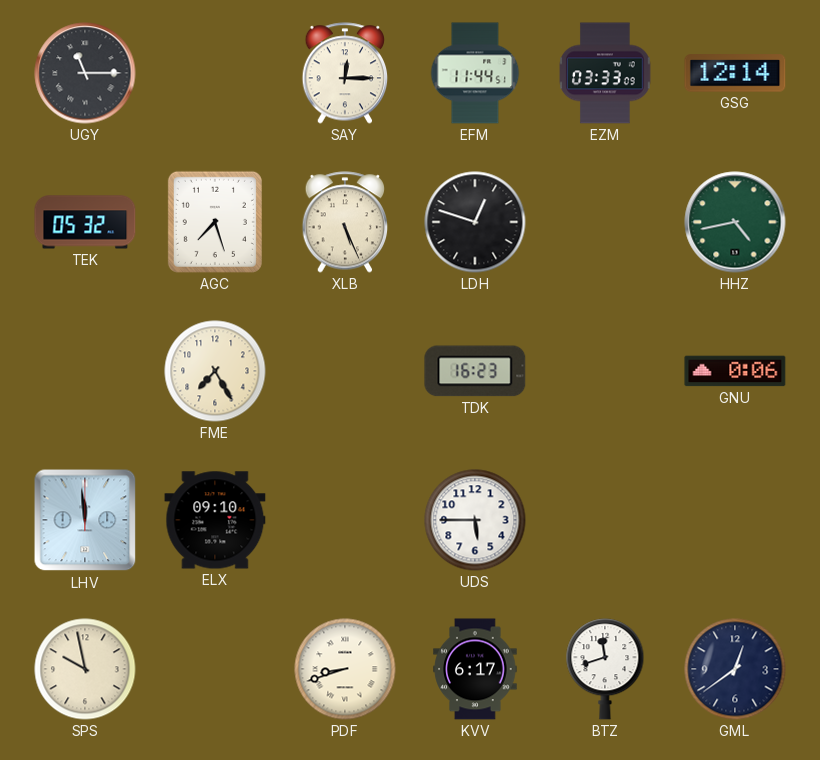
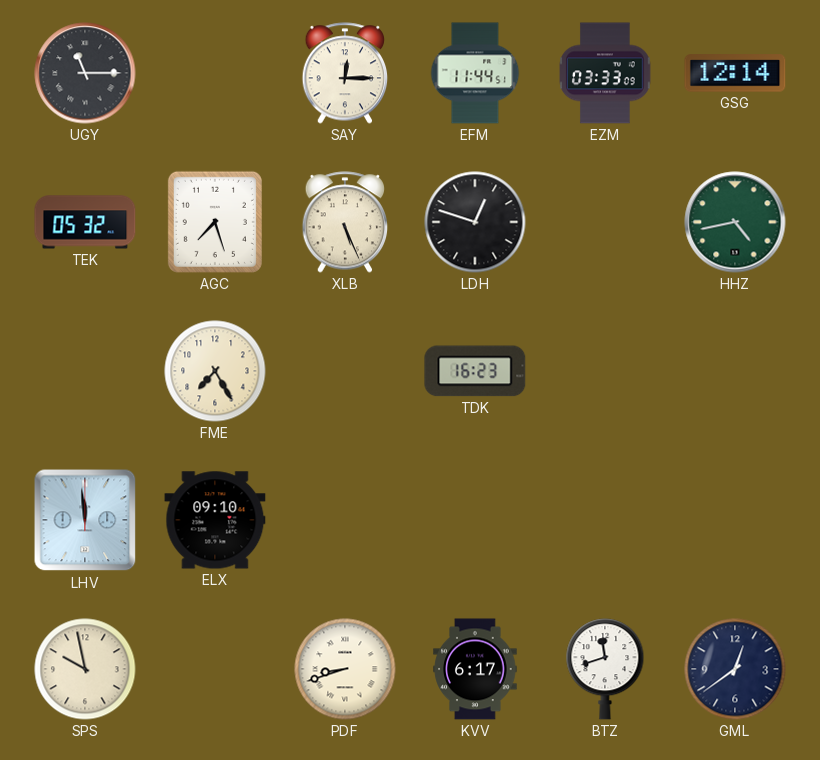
GNU: 0:06 -> none
UDS: 5:45 -> none
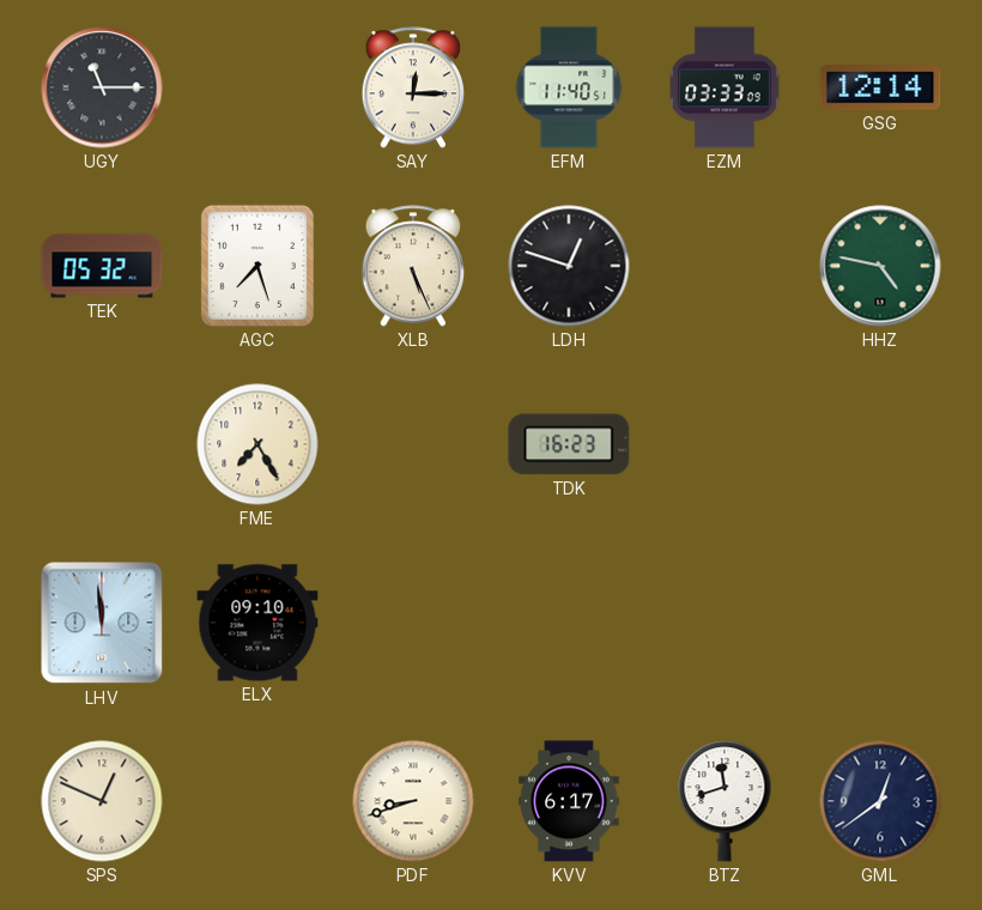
EFM: 11:44 -> 11:40
HHZ: 4:43 -> 4:47
SPS: 9:58 -> 12:49
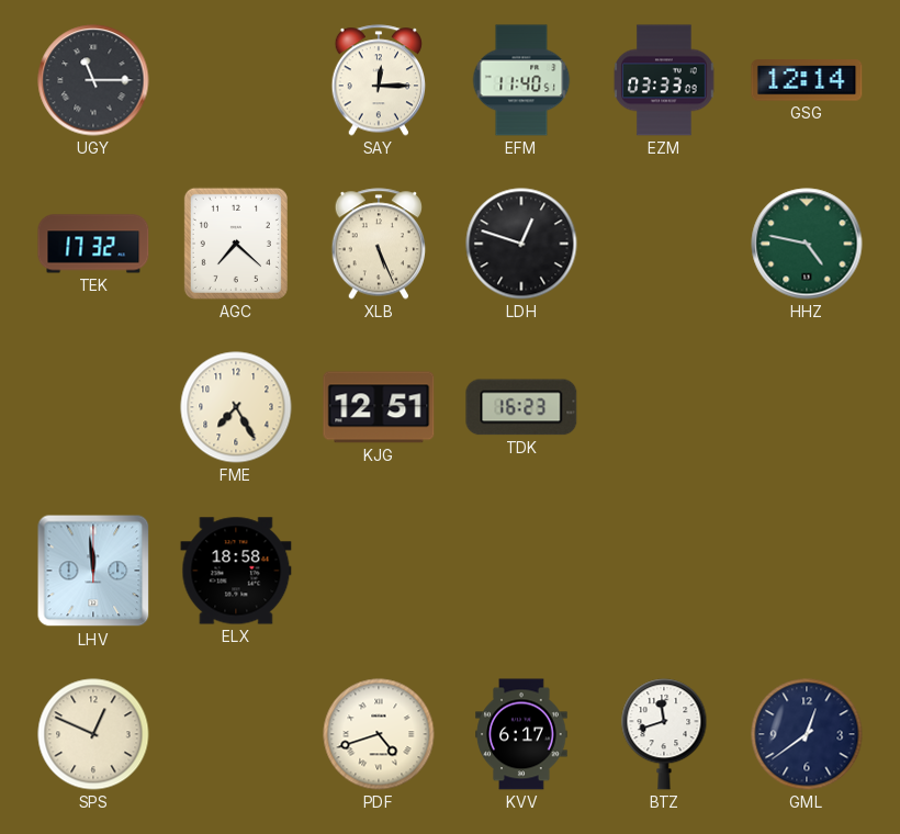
TEK: 05:32 -> 17:32
AGC: 7:27 -> 7:22
KJG: none -> 12:51
ELX: 09:10 -> 18:58
PDF: 8:42 -> 4:42
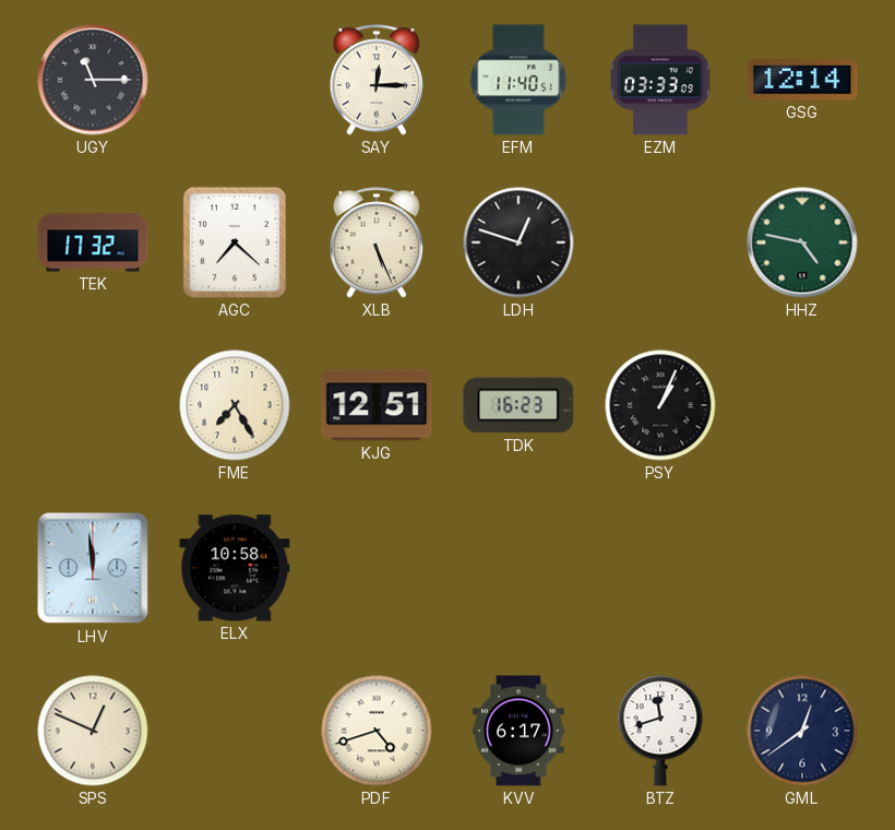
PSY: none -> 1:04
ELX: 18:58 -> 10:58
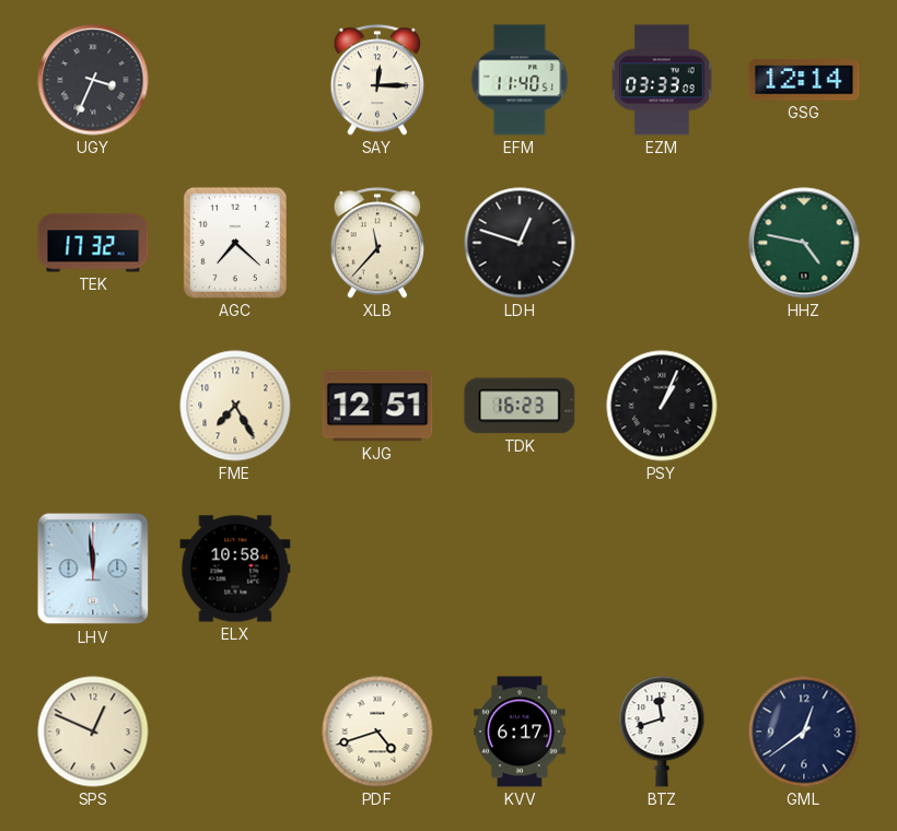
UGY: 11:15 -> 3:34
XLB: 5:26 -> 11:37
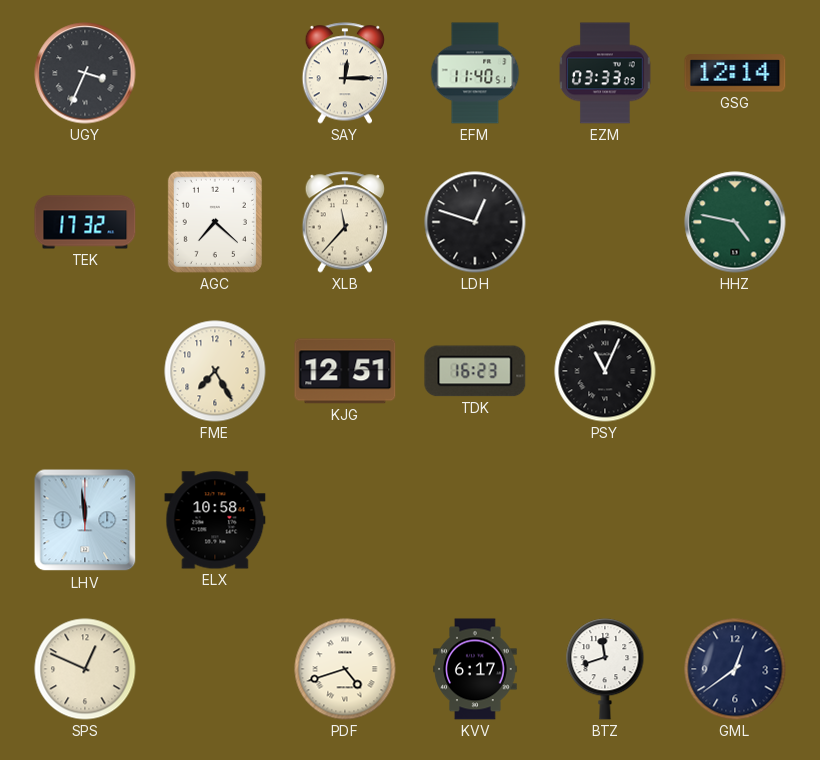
PSY: 1:04 -> 11:04
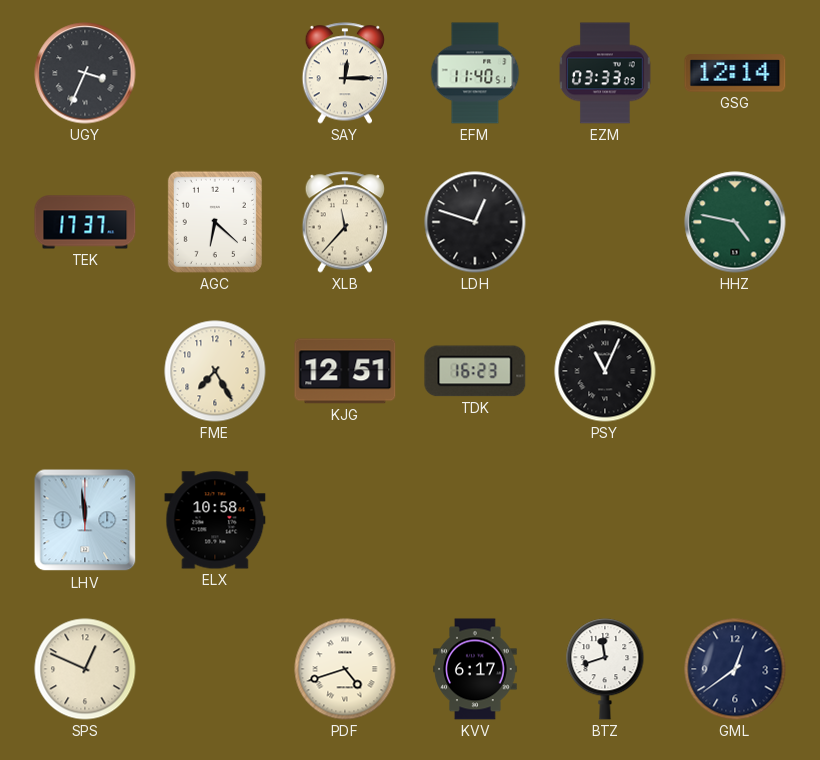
TEK: 17:32 -> 17:37
AGC: 7:22 -> 6:22
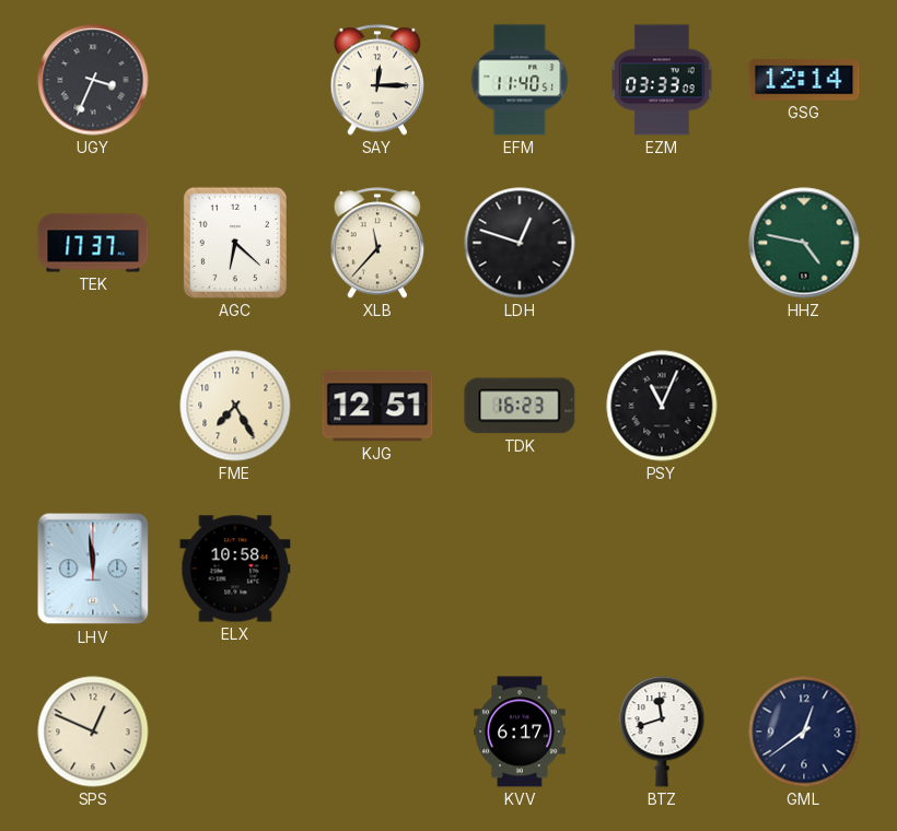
PDF: 4:42 -> none
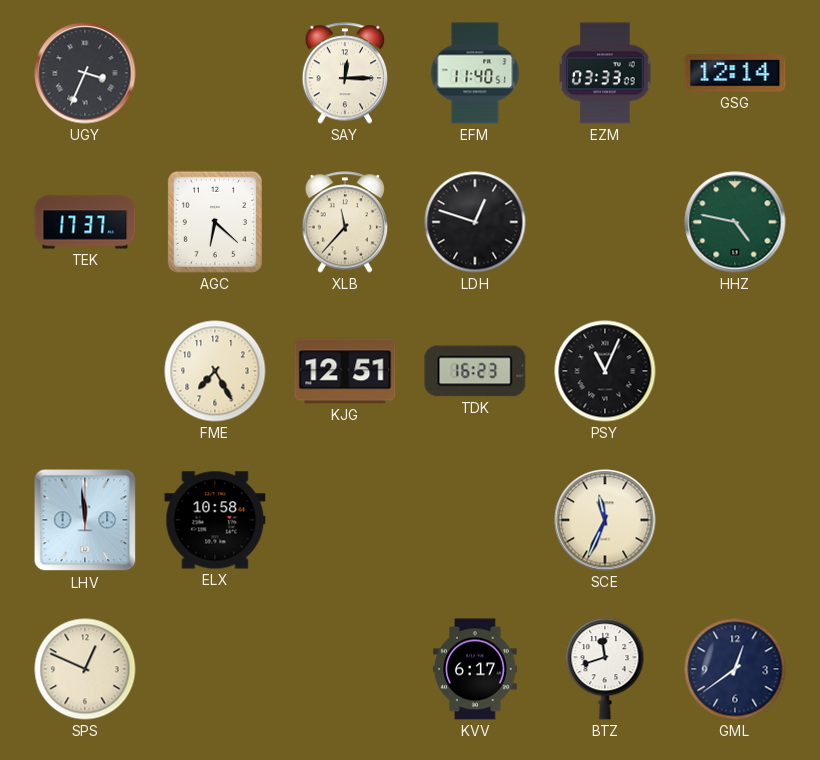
SCE: none -> 11:34
